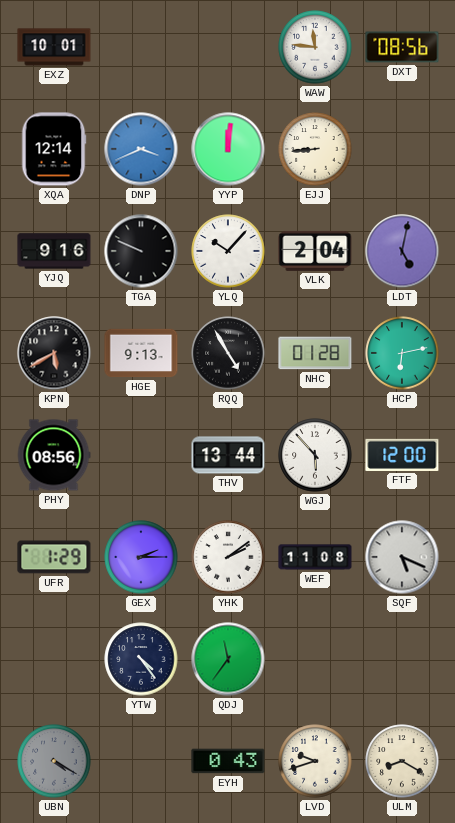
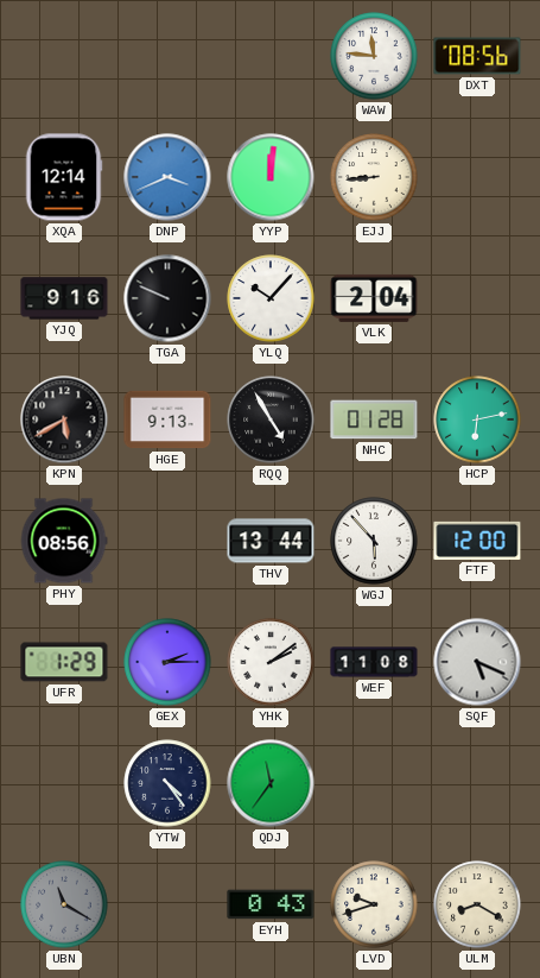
EXZ: 10:01 -> none
LDT: 5:02 -> none
UBN: 4:20 -> 11:20
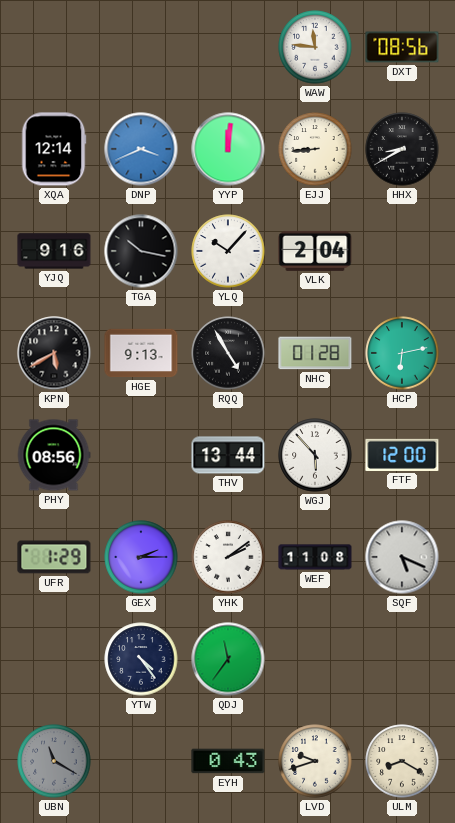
HHX: none -> 8:40
TGA: 9:49 -> 10:17
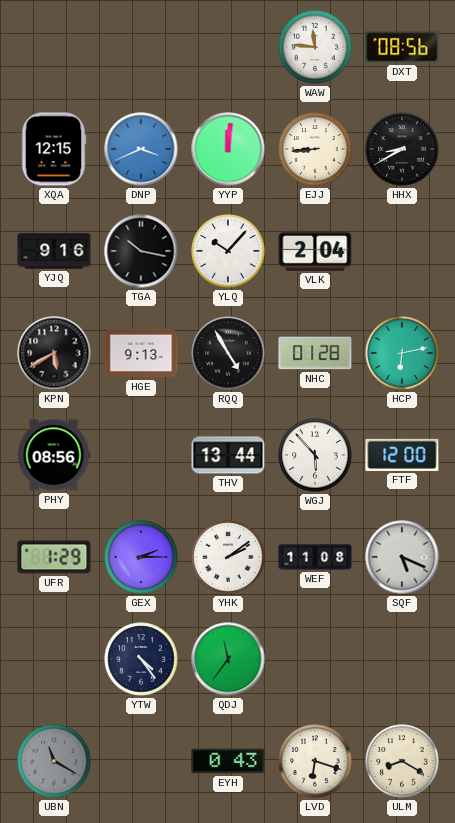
XQA: 12:14 -> 12:15
LVD: 9:42 -> 6:18
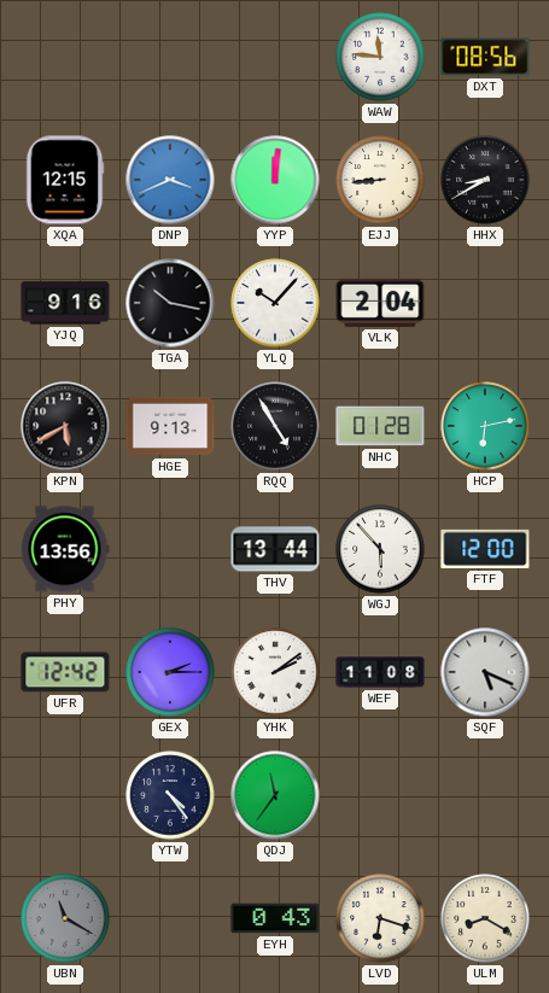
PHY: 08:56 -> 13:56
UFR: 1:29 -> 12:42
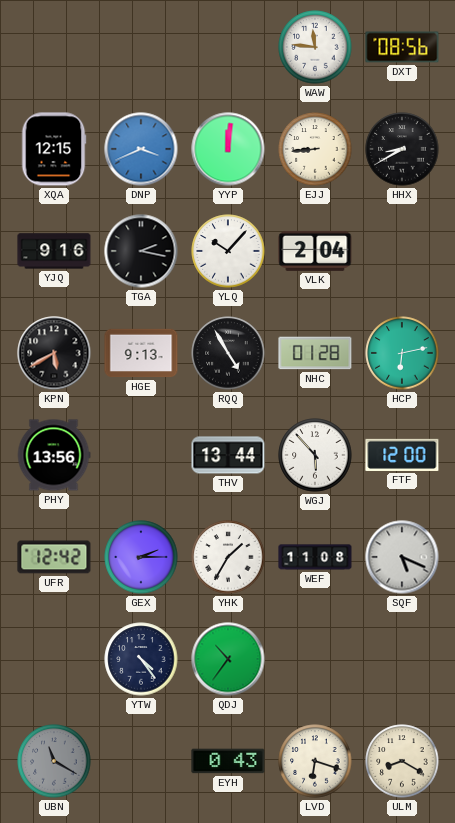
TGA: 10:17 -> 2:17
YHK: 2:09 -> 1:35
QDJ: 11:36 -> 10:36
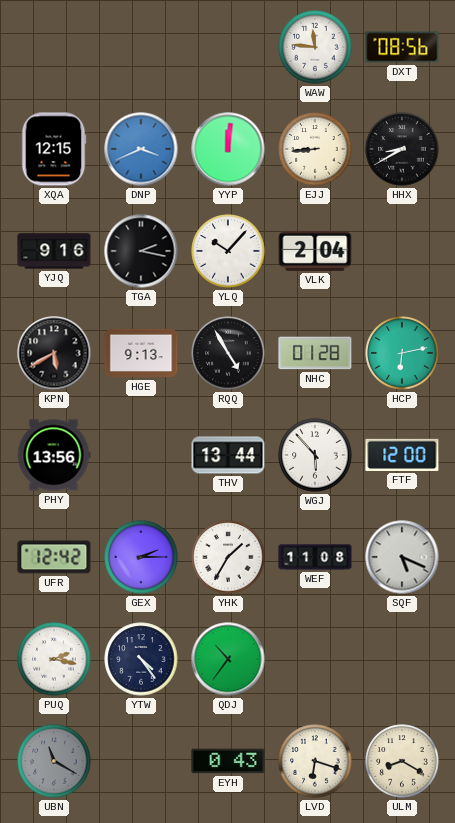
PUQ: none -> 2:17
